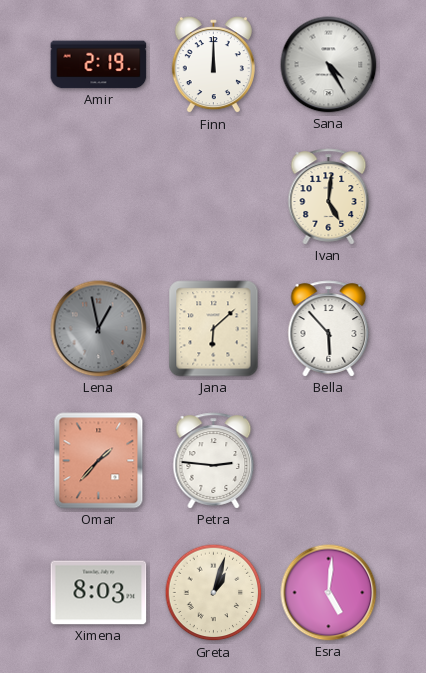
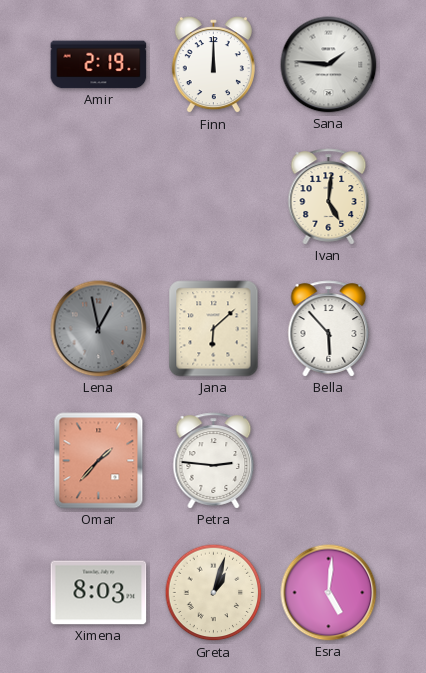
Sana: 4:25 -> 1:46
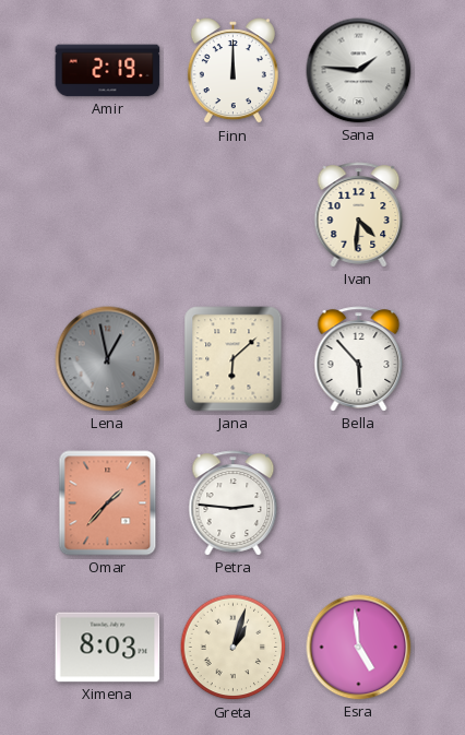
Ivan: 5:01 -> 4:31
Esra: 5:01 -> 4:59
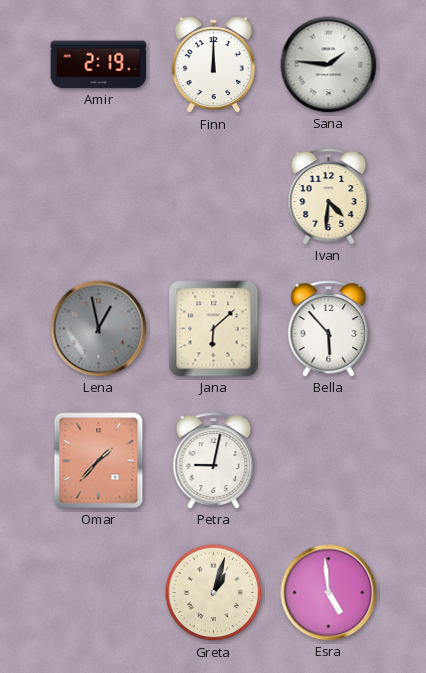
Petra: 2:46 -> 9:02
Ximena: 8:03 -> none
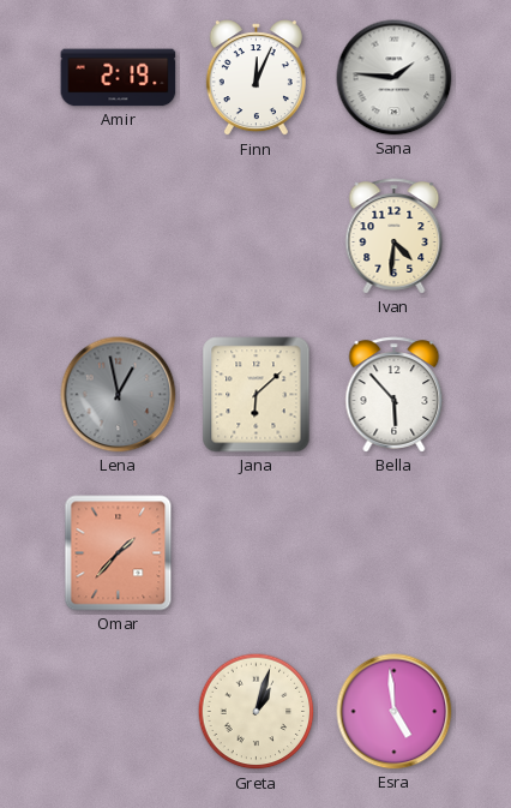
Finn: 12:00 -> 12:04
Petra: 9:02 -> none
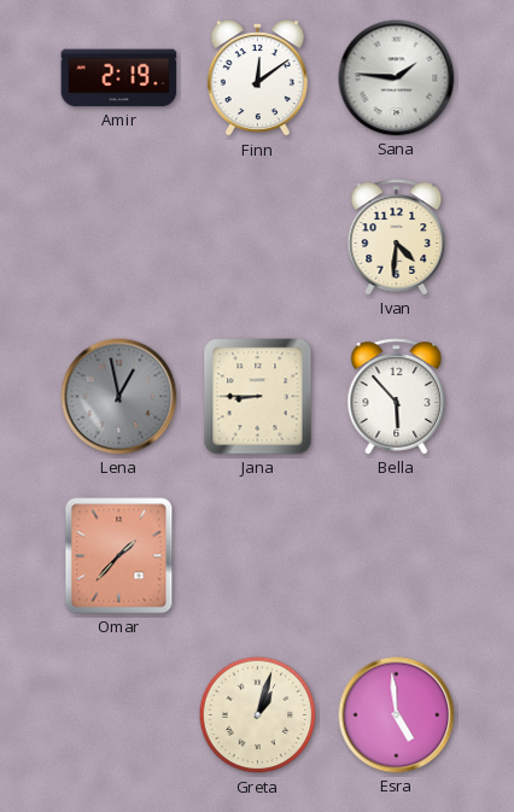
Finn: 12:04 -> 12:09
Jana: 6:08 -> 8:45
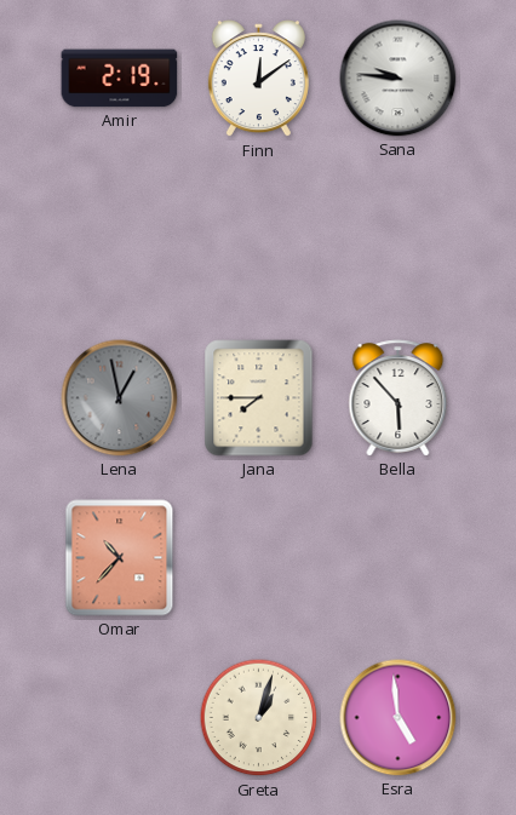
Sana: 1:46 -> 9:46
Ivan: 4:31 -> none
Jana: 8:45 -> 7:45
Omar: 1:37 -> 10:37
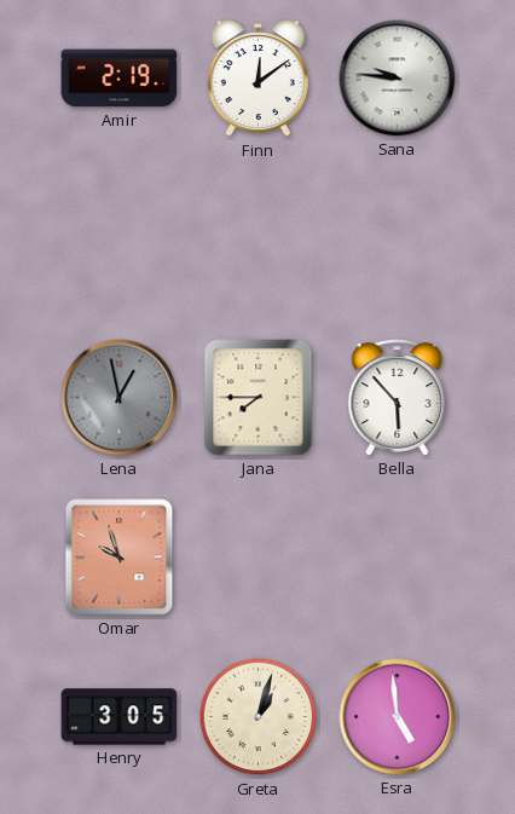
Omar: 10:37 -> 9:57
Henry: none -> 3:05
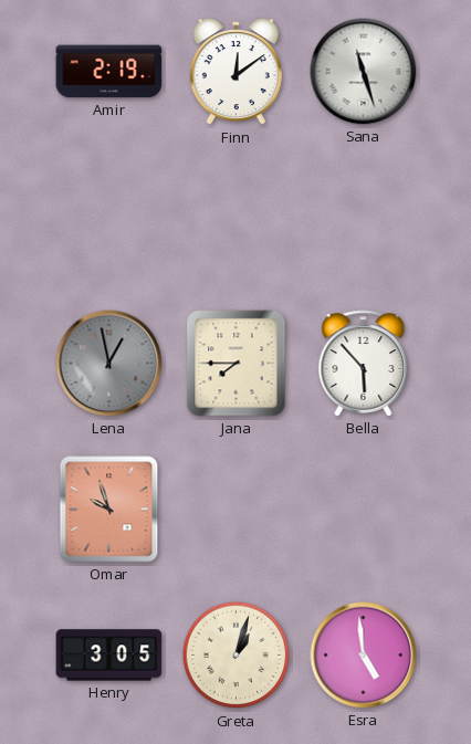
Sana: 9:46 -> 11:27
